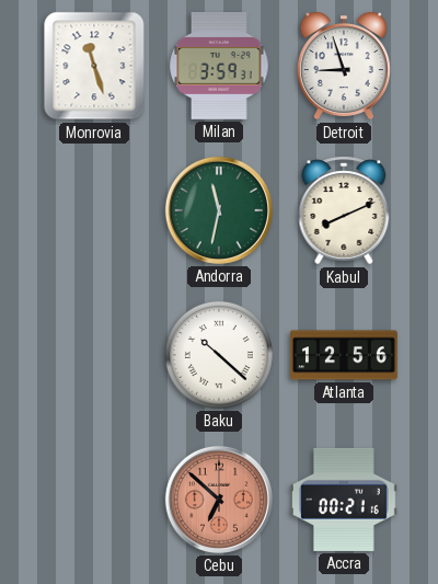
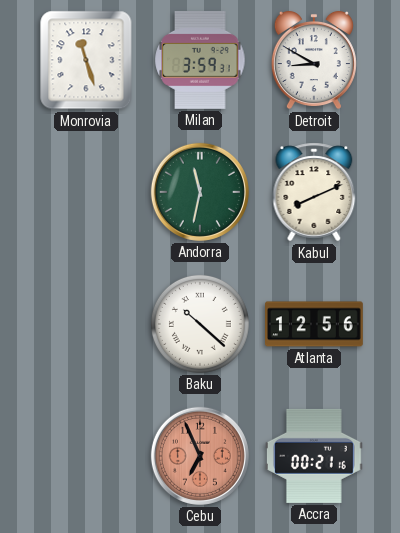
Detroit: 8:57 -> 8:50
Cebu: 6:52 -> 6:56
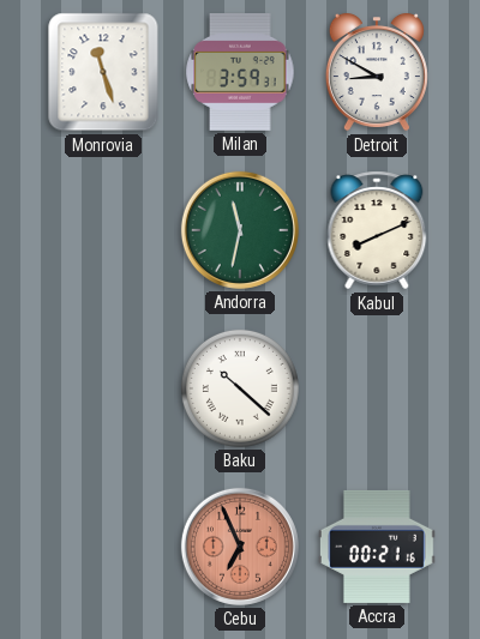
Atlanta: 12:56 -> none
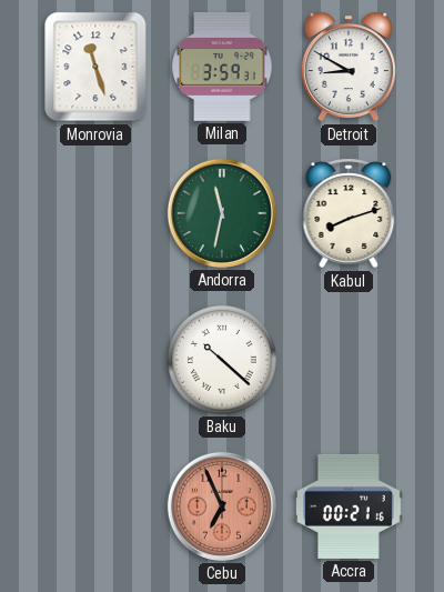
Kabul: 8:11 -> 8:12
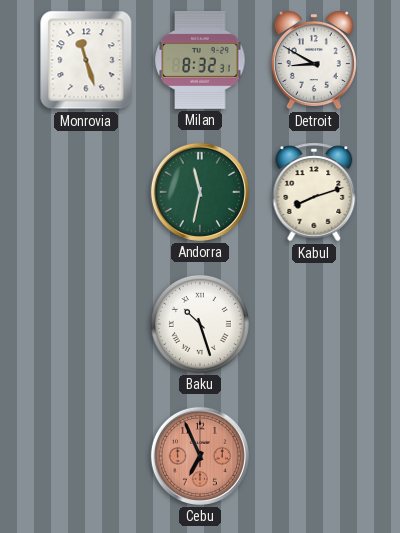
Milan: 3:59 -> 8:32
Baku: 10:22 -> 10:27
Accra: 00:21 -> none
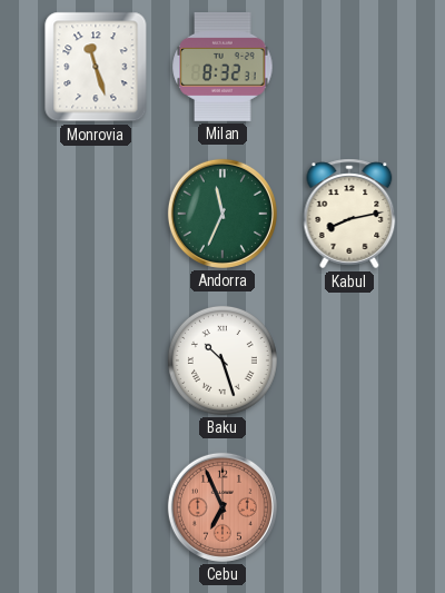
Detroit: 8:50 -> none
Andorra: 11:32 -> 11:34
Kabul: 8:12 -> 8:13
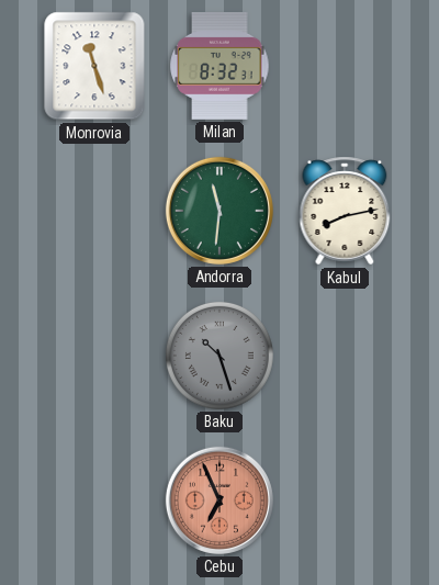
Andorra: 11:34 -> 11:31
Baku dial: white -> grey
